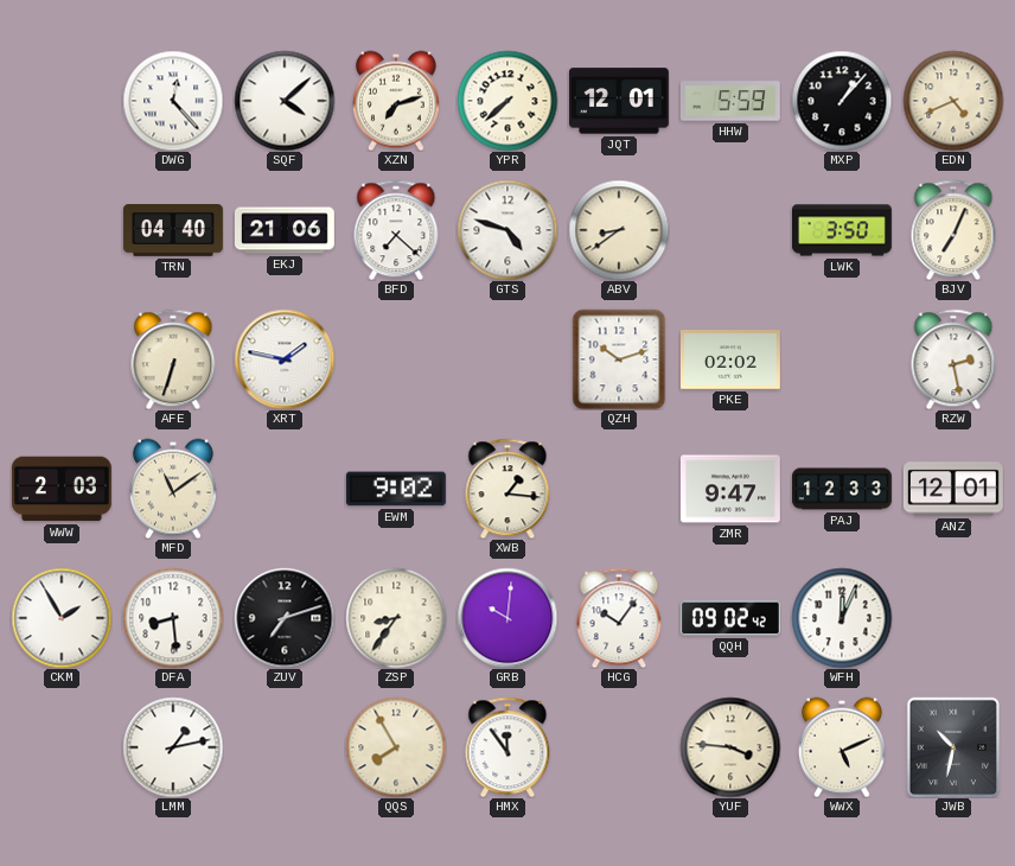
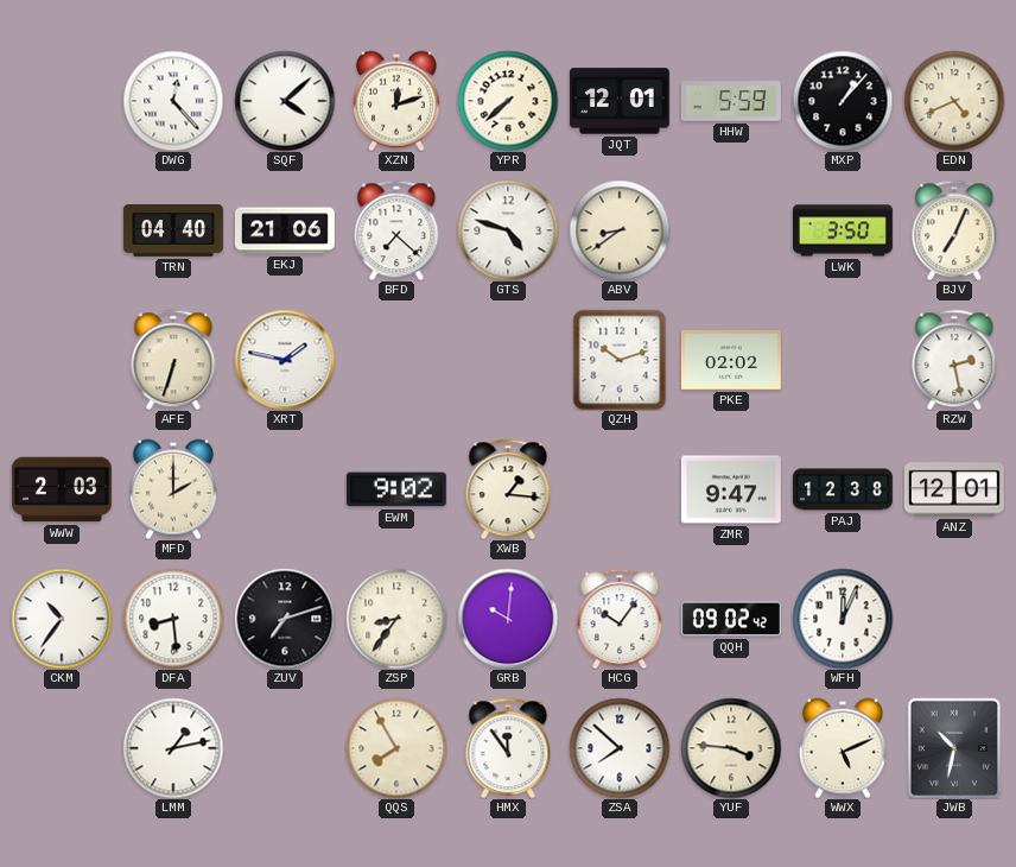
XZN: 7:12 -> 12:12
MFD: 11:09 -> 2:00
PAJ: 12:33 -> 12:38
CKM: 1:55 -> 10:36
ZSA: none -> 7:52
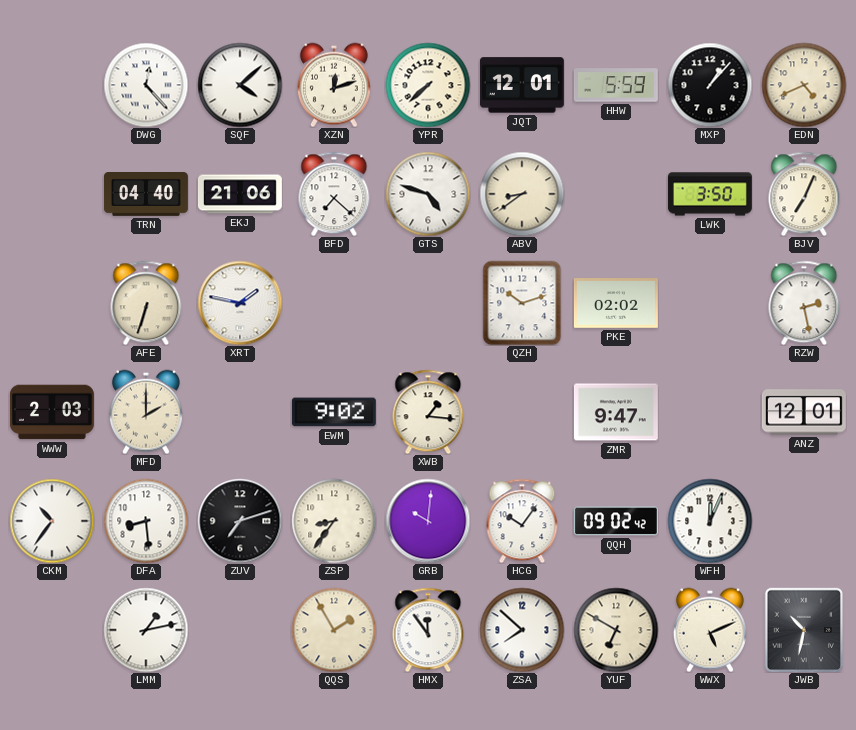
PAJ: 12:38 -> none
QQS: 7:55 -> 1:55
YUF: 3:46 -> 6:50
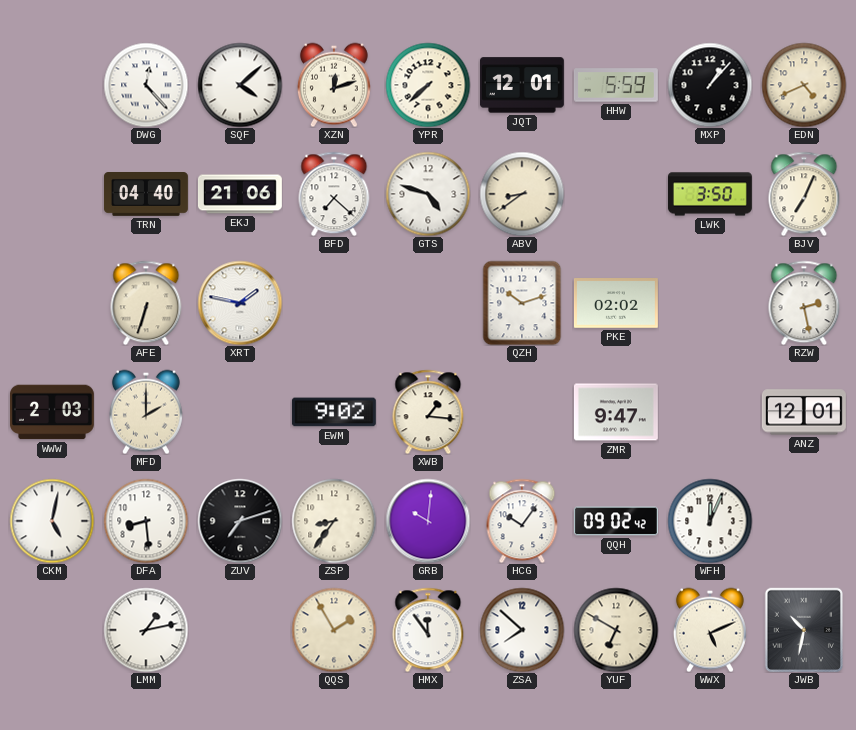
CKM: 10:36 -> 5:02
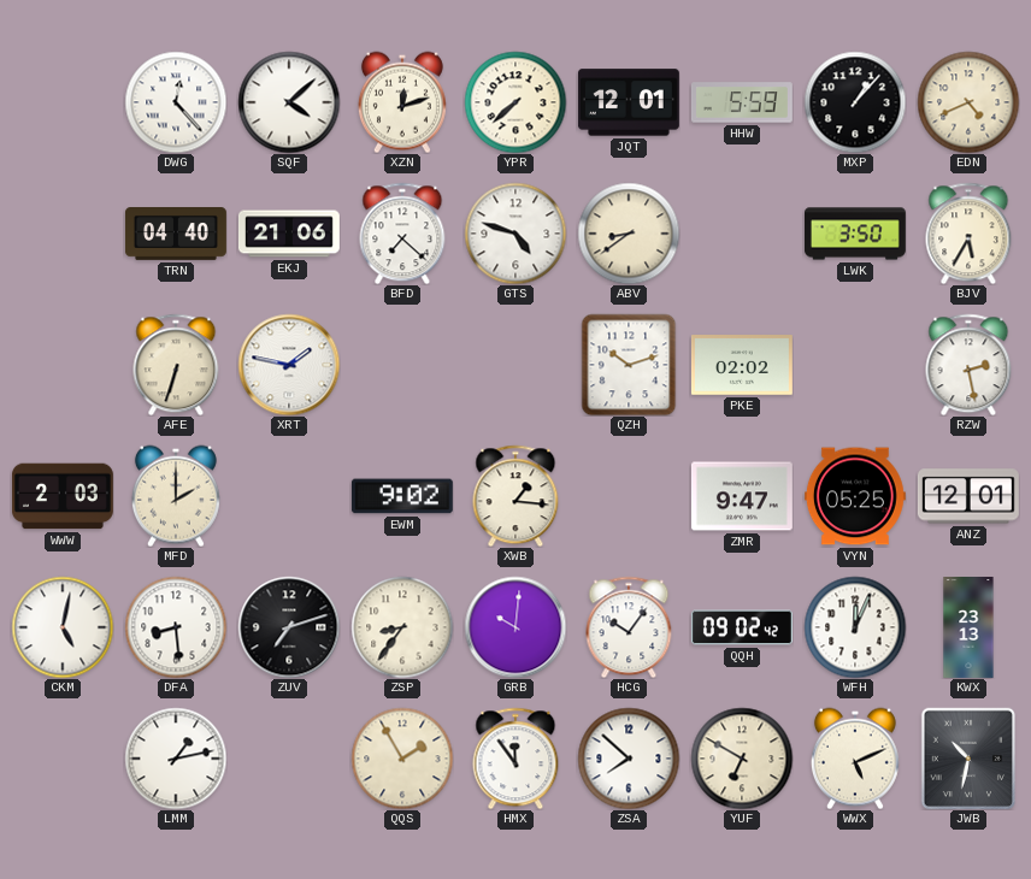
BJV: 7:04 -> 5:35
VYN: none -> 05:25
KWX: none -> 23:13
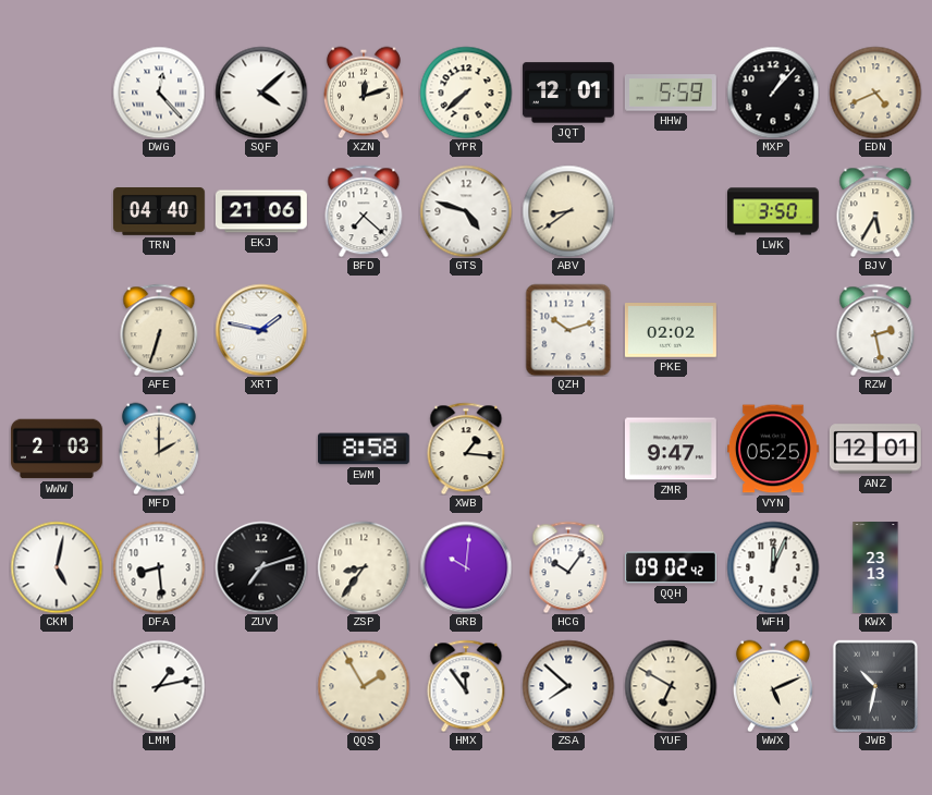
EWM: 9:02 -> 8:58
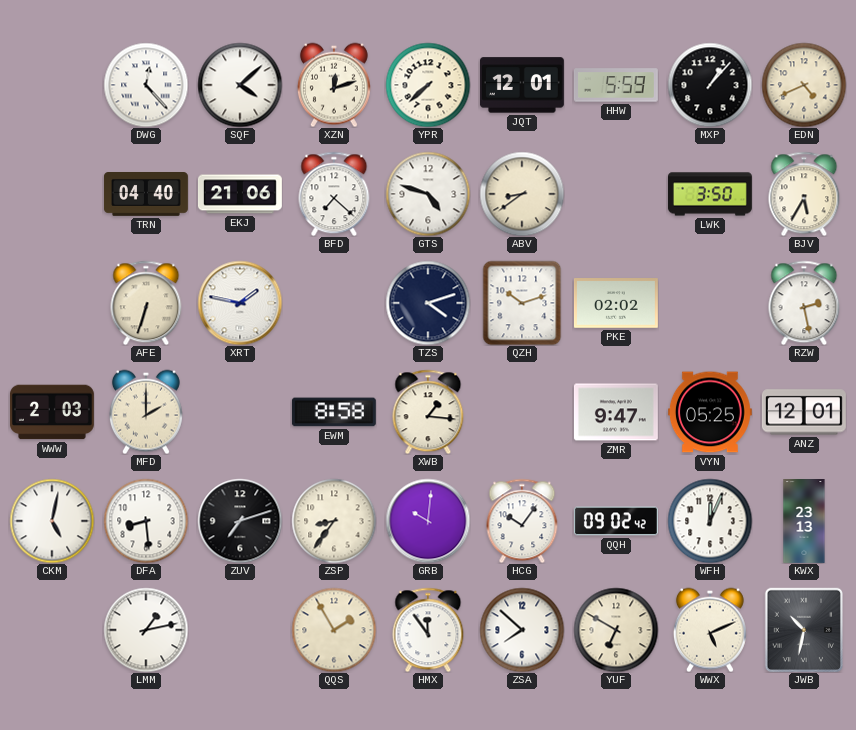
TZS: none -> 4:12
